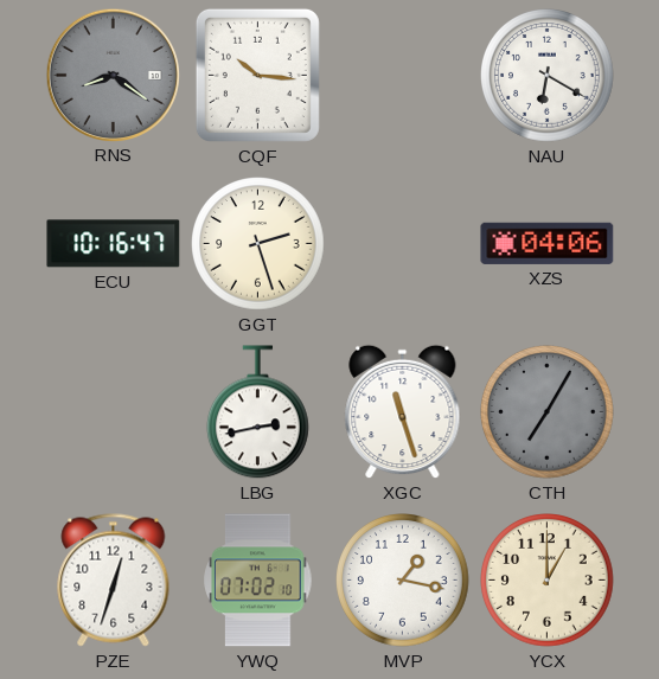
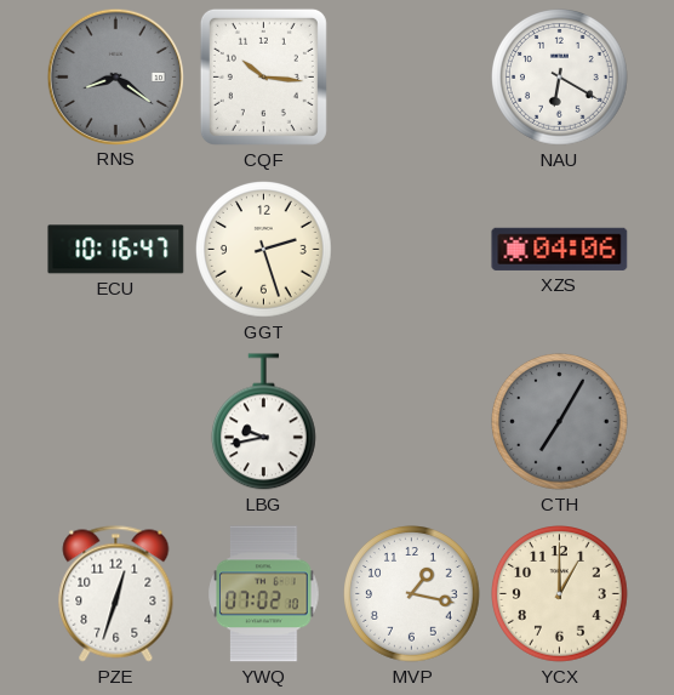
LBG: 2:43 -> 9:43
XGC: 11:27 -> none
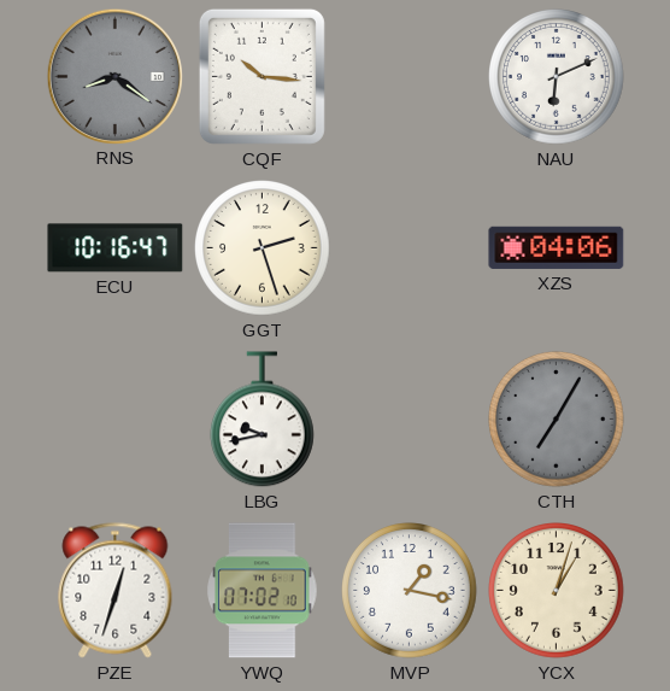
NAU: 6:20 -> 6:11
YCX: 1:00 -> 1:03
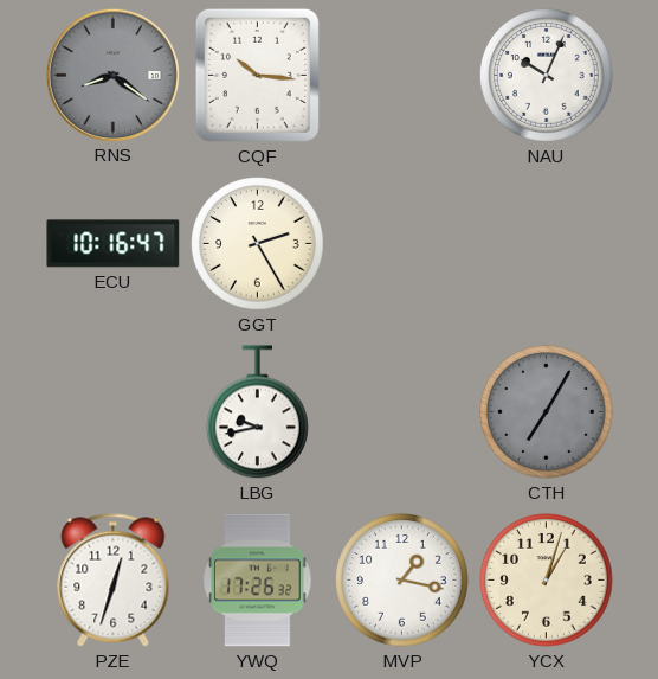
NAU: 6:11 -> 10:04
GGT: 2:27 -> 2:25
XZS: 04:06 -> none
YWQ: 07:02 -> 17:26
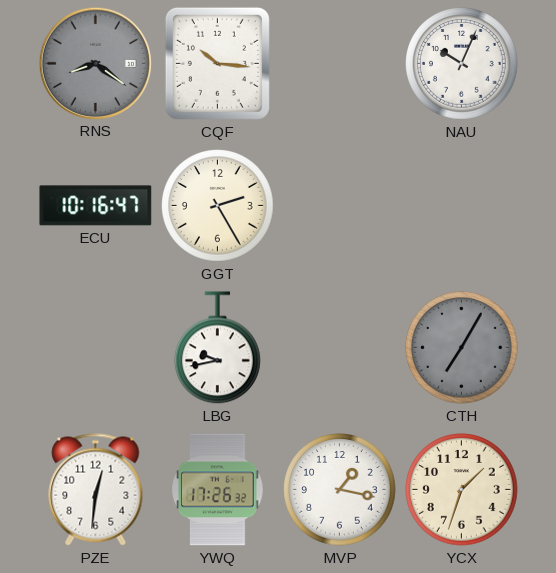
PZE: 12:33 -> 12:31
YCX: 1:03 -> 1:33
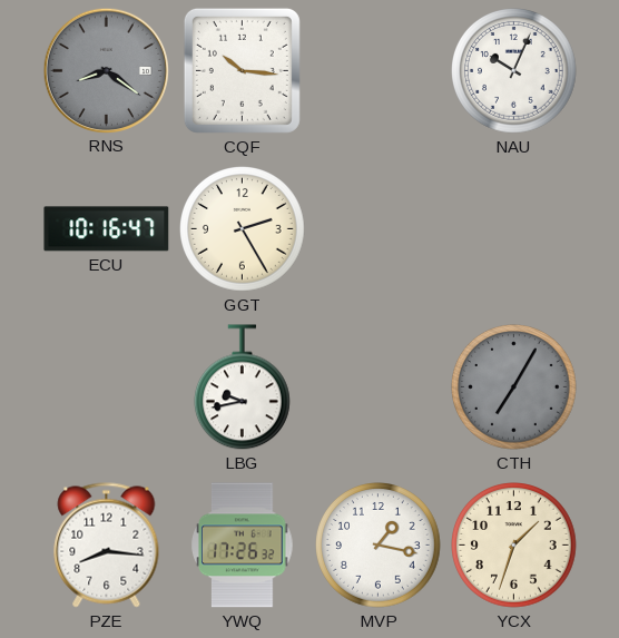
PZE: 12:31 -> 8:16
